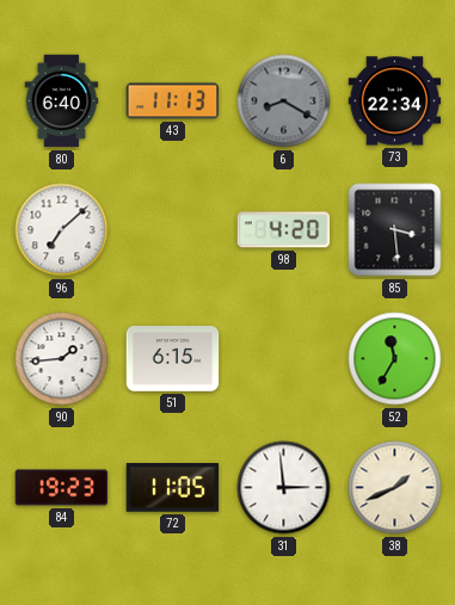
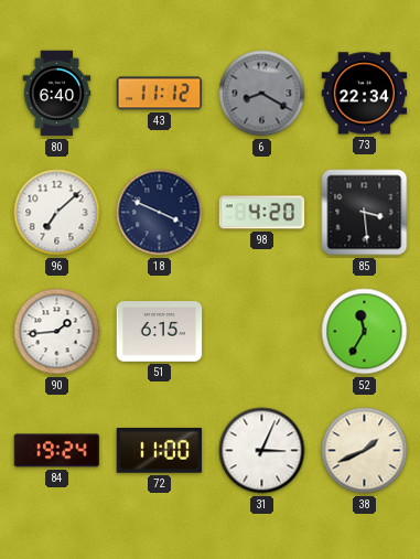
43: 11:13 -> 11:12
18: none -> 3:49
84: 19:23 -> 19:24
72: 11:05 -> 11:00
31: 2:59 -> 3:04
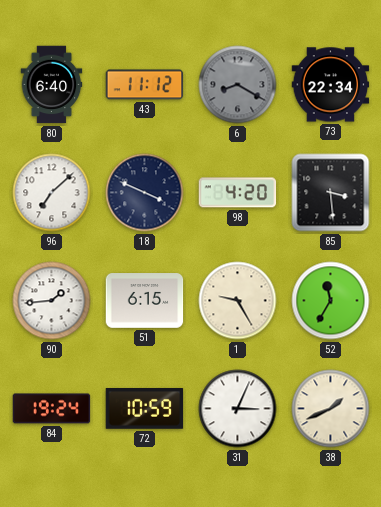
1: none -> 9:25
72: 11:00 -> 10:59
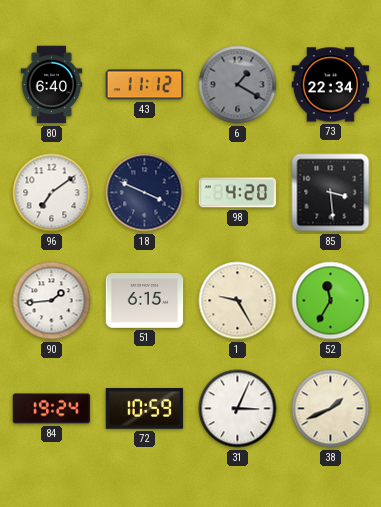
6: 8:20 -> 1:20
96: 7:08 -> 7:09
